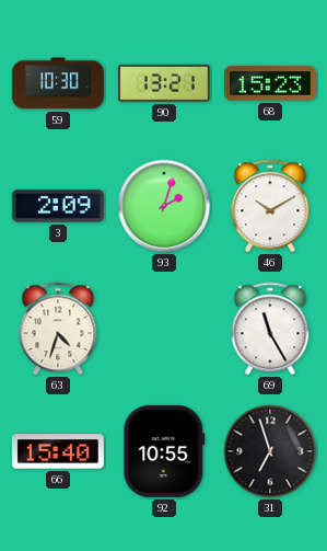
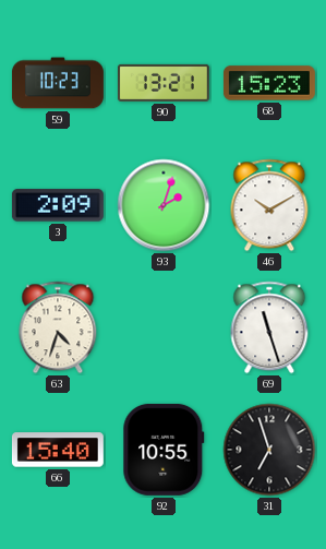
59: 10:30 -> 10:23
69: 11:25 -> 11:27
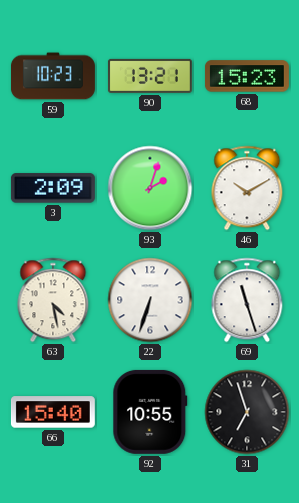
63: 4:33 -> 4:28
22: none -> 6:33
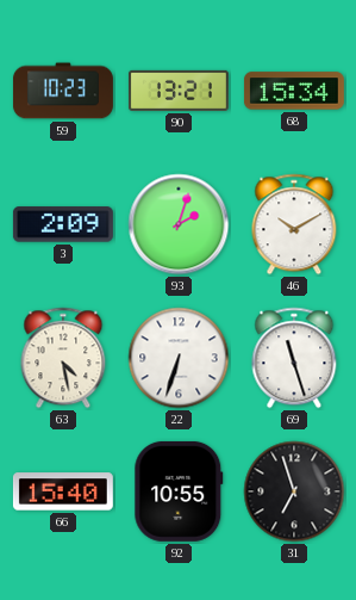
68: 15:23 -> 15:34
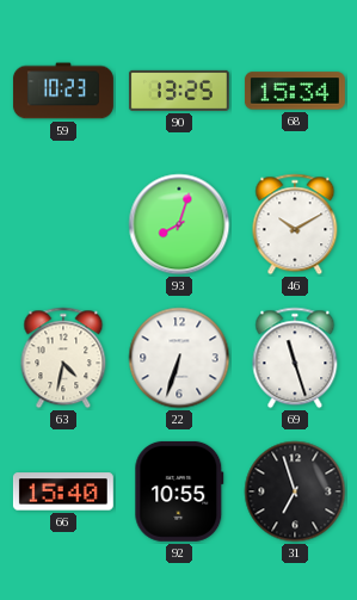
90: 13:21 -> 13:25
3: 2:09 -> none
93: 2:03 -> 8:03
63: 4:28 -> 4:32
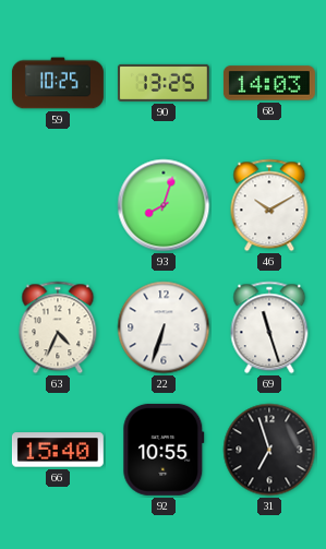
59: 10:23 -> 10:25
68: 15:34 -> 14:03
63: 4:32 -> 4:34
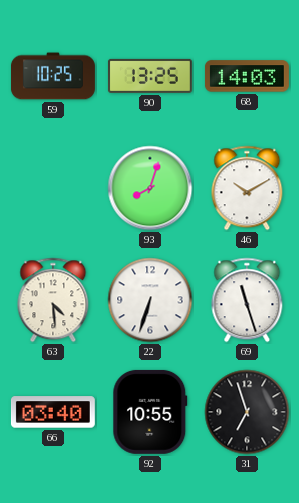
63: 4:34 -> 4:29
66: 15:40 -> 03:40
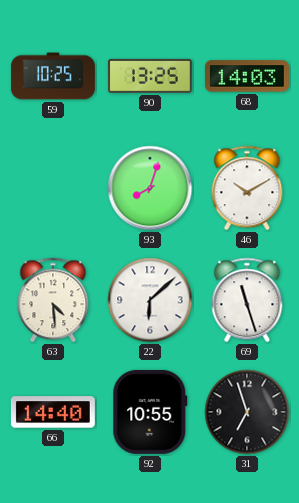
22: 6:33 -> 6:08
66: 03:40 -> 14:40
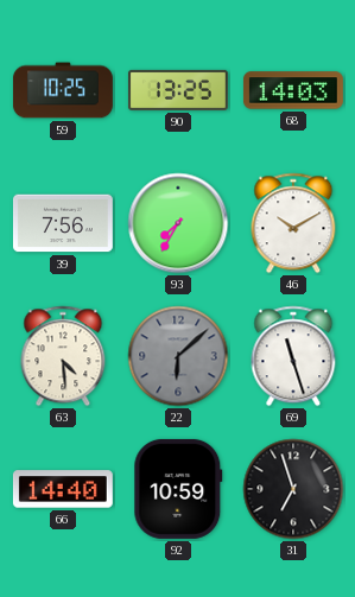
39: none -> 7:56
93: 8:03 -> 7:35
22 dial: white -> grey
92: 10:55 -> 10:59
